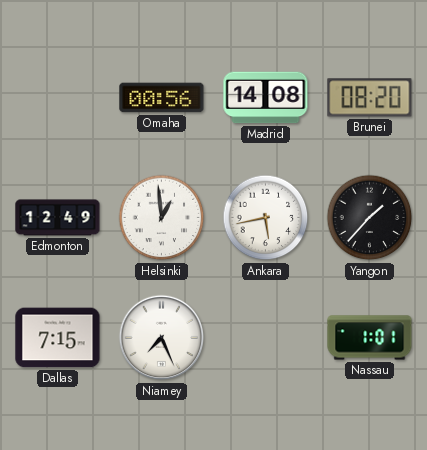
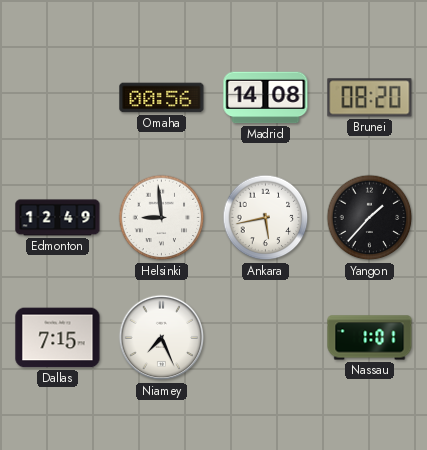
Helsinki: 12:59 -> 8:59
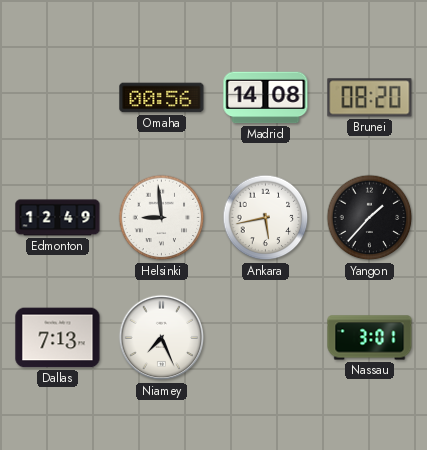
Dallas: 7:15 -> 7:13
Nassau: 1:01 -> 3:01
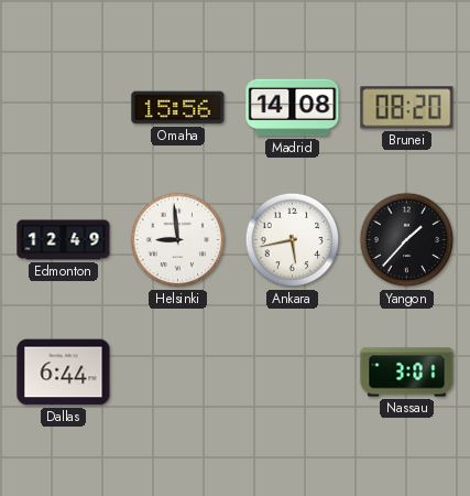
Omaha: 00:56 -> 15:56
Dallas: 7:13 -> 6:44
Niamey: 7:26 -> none
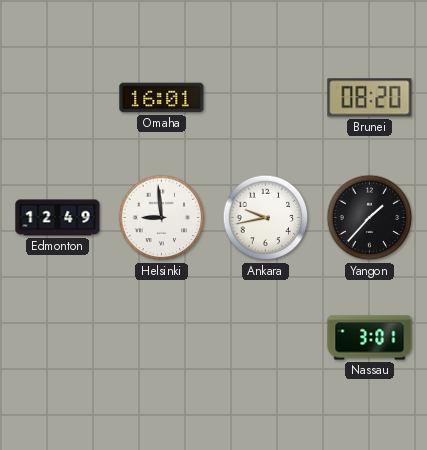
Omaha: 15:56 -> 16:01
Madrid: 14:08 -> none
Ankara: 5:43 -> 9:43
Dallas: 6:44 -> none
